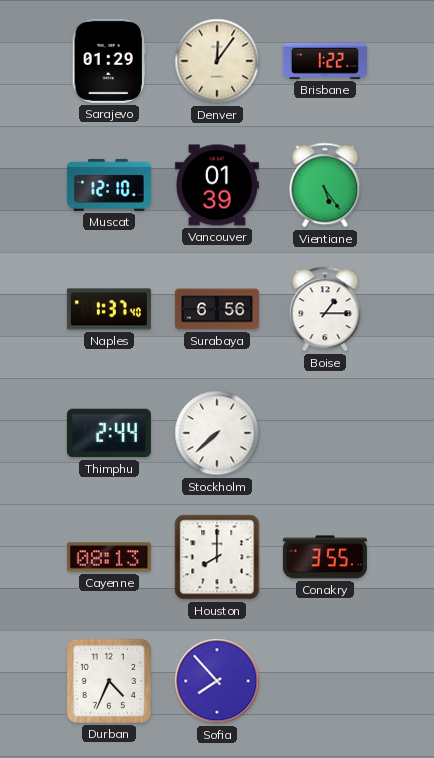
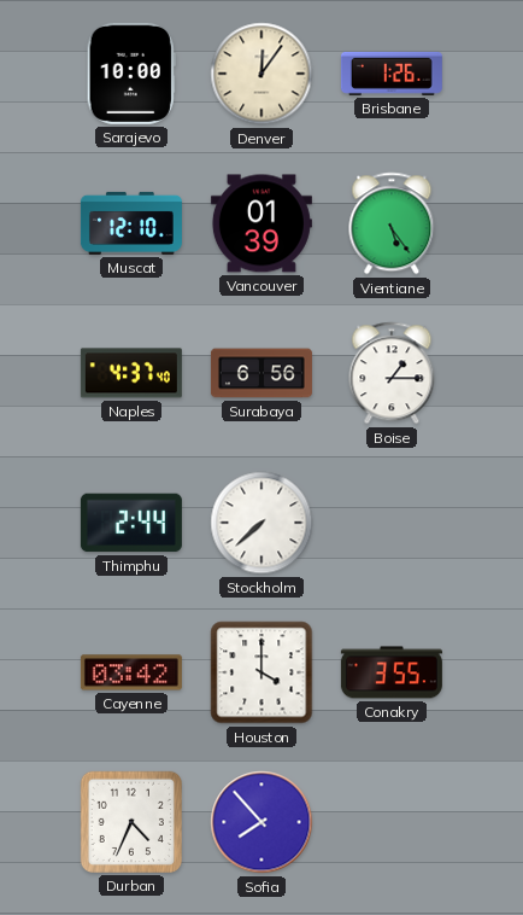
Sarajevo: 01:29 -> 10:00
Brisbane: 1:22 -> 1:26
Naples: 1:37 -> 4:37
Cayenne: 08:13 -> 03:42
Houston: 8:00 -> 4:00
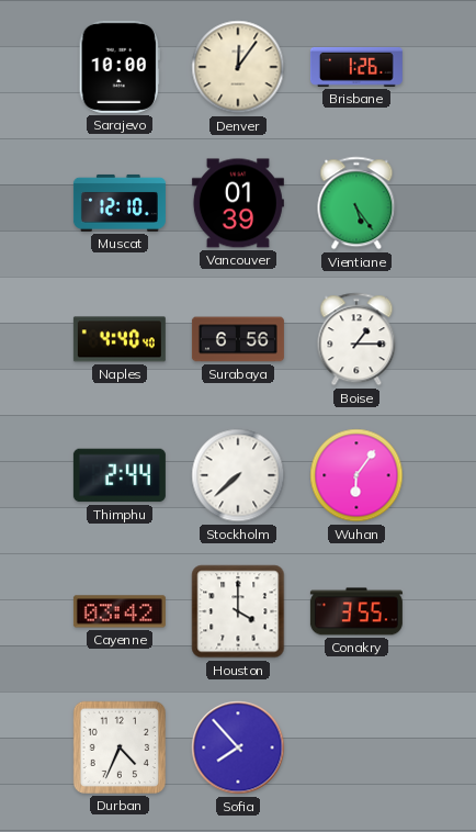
Naples: 4:37 -> 4:40
Wuhan: none -> 6:06
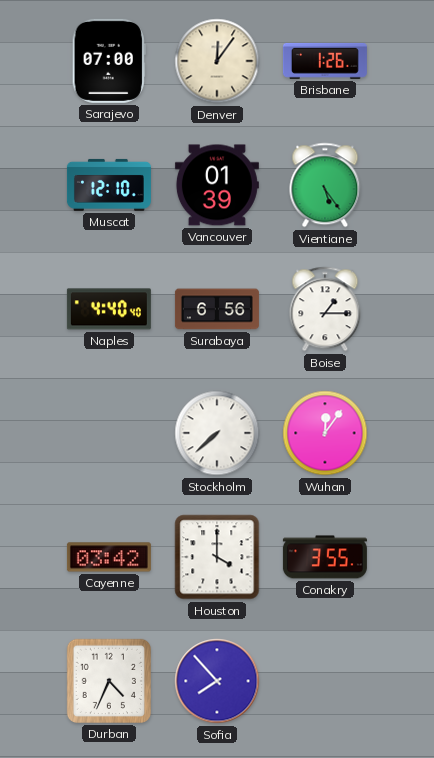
Sarajevo: 10:00 -> 07:00
Thimphu: 2:44 -> none
Wuhan: 6:06 -> 12:06
